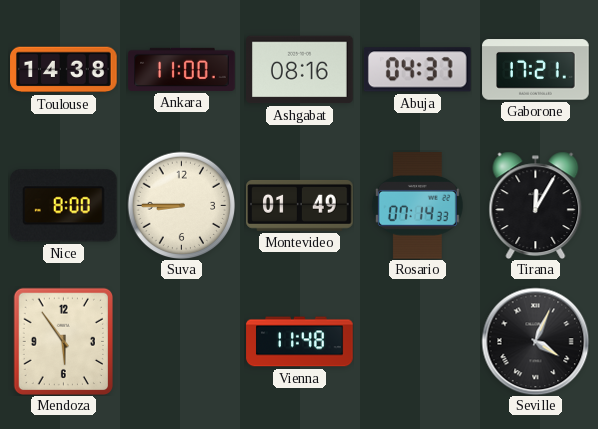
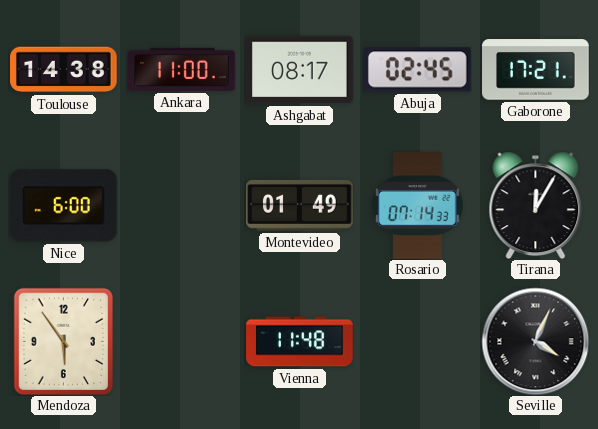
Ashgabat: 08:16 -> 08:17
Abuja: 04:37 -> 02:45
Nice: 8:00 -> 6:00
Suva: 8:45 -> none
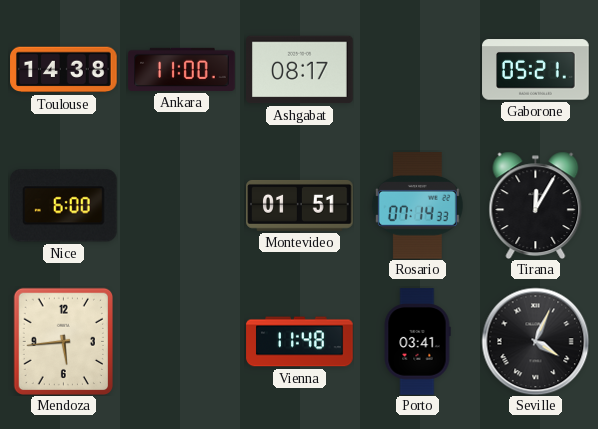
Abuja: 02:45 -> none
Gaborone: 17:21 -> 05:21
Montevideo: 01:49 -> 01:51
Mendoza: 5:54 -> 5:44
Porto: none -> 03:41
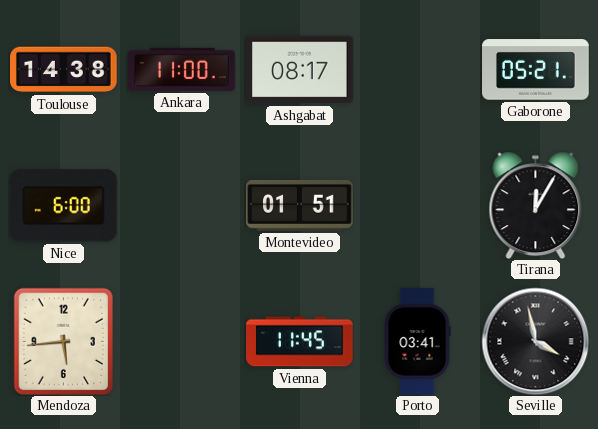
Rosario: 07:14 -> none
Vienna: 11:48 -> 11:45
Seville: 4:04 -> 3:58
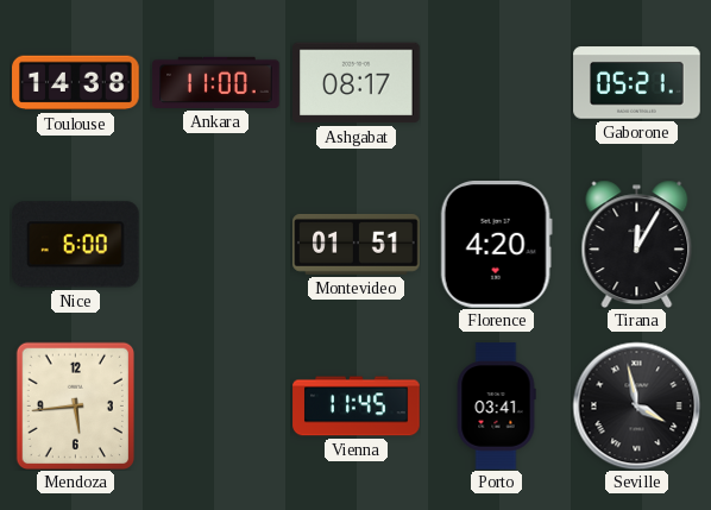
Florence: none -> 4:20
